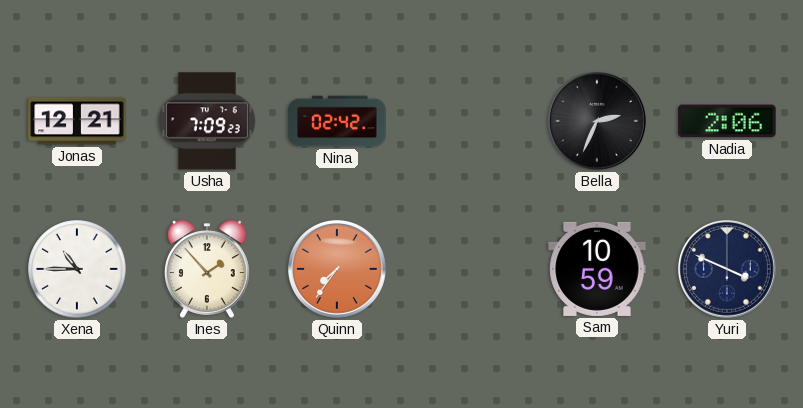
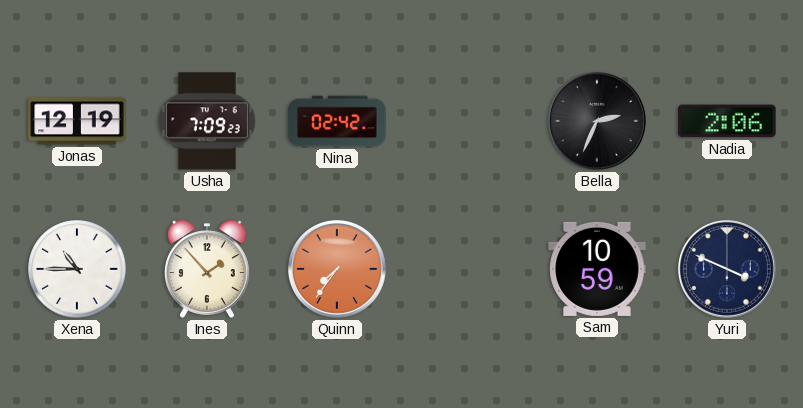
Jonas: 12:21 -> 12:19
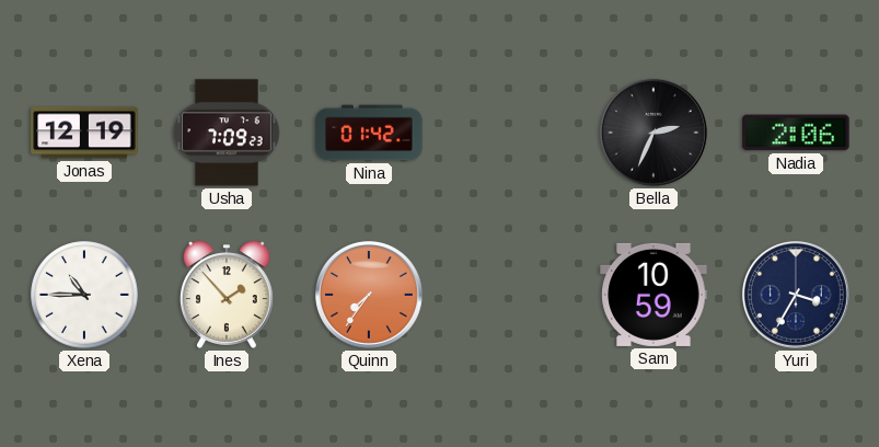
Nina: 02:42 -> 01:42
Yuri: 3:49 -> 3:35
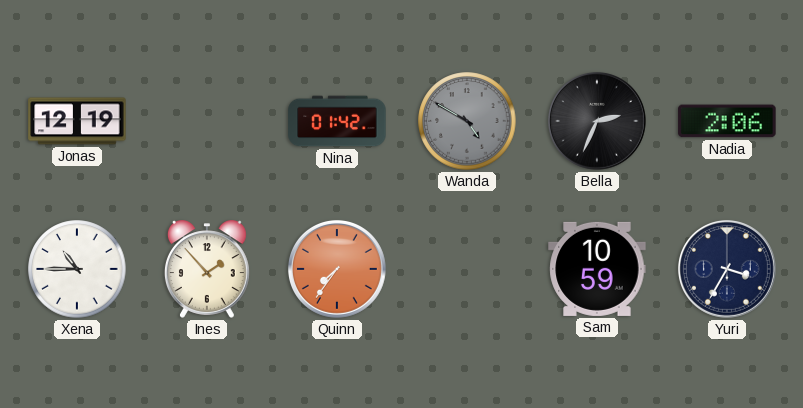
Usha: 7:09 -> none
Wanda: none -> 4:50
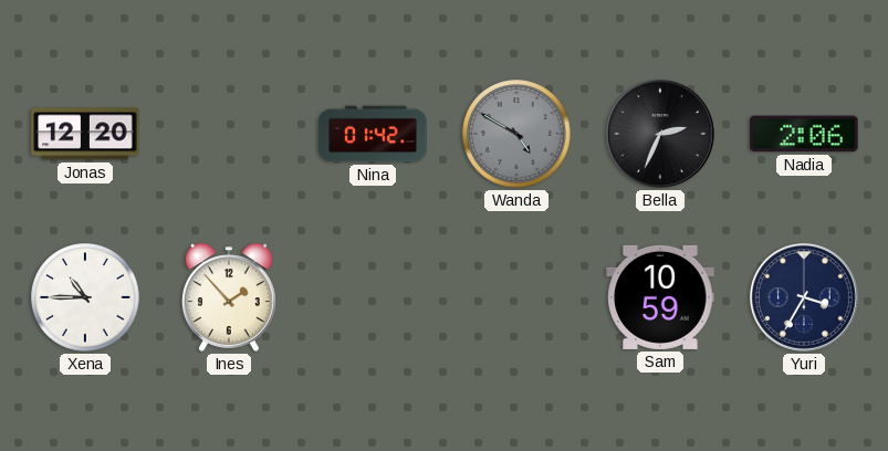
Jonas: 12:19 -> 12:20
Quinn: 7:36 -> none
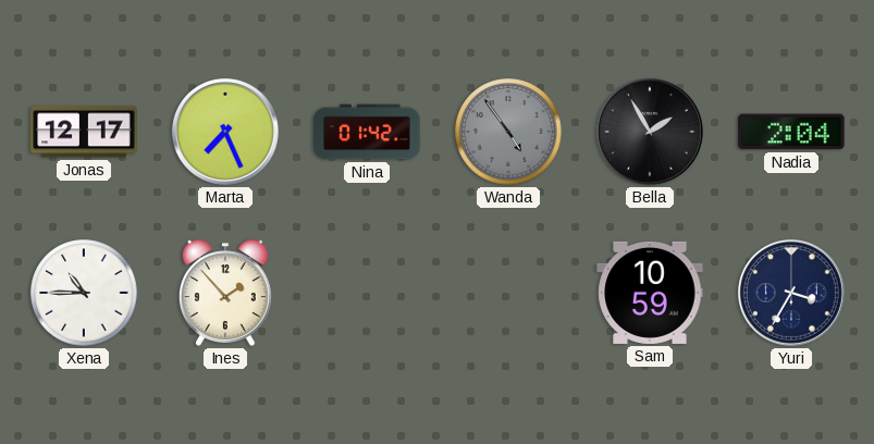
Jonas: 12:20 -> 12:17
Marta: none -> 7:26
Wanda: 4:50 -> 4:54
Bella: 2:34 -> 1:55
Nadia: 2:06 -> 2:04
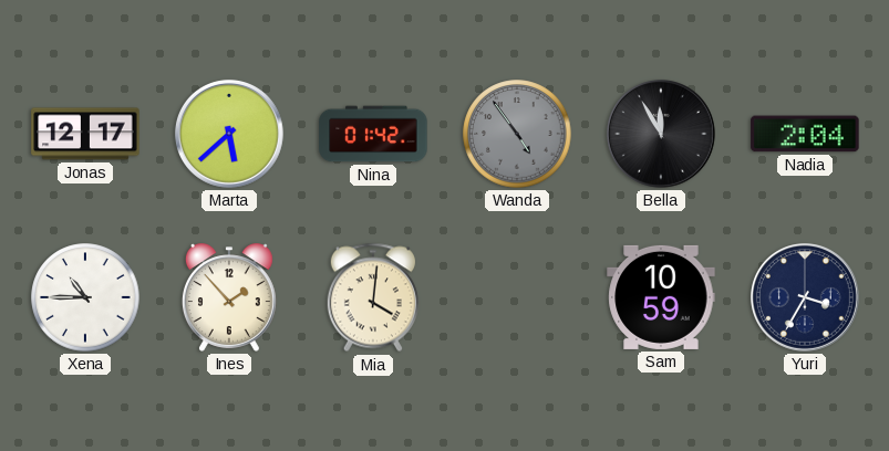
Marta: 7:26 -> 5:38
Bella: 1:55 -> 11:55
Mia: none -> 4:01
